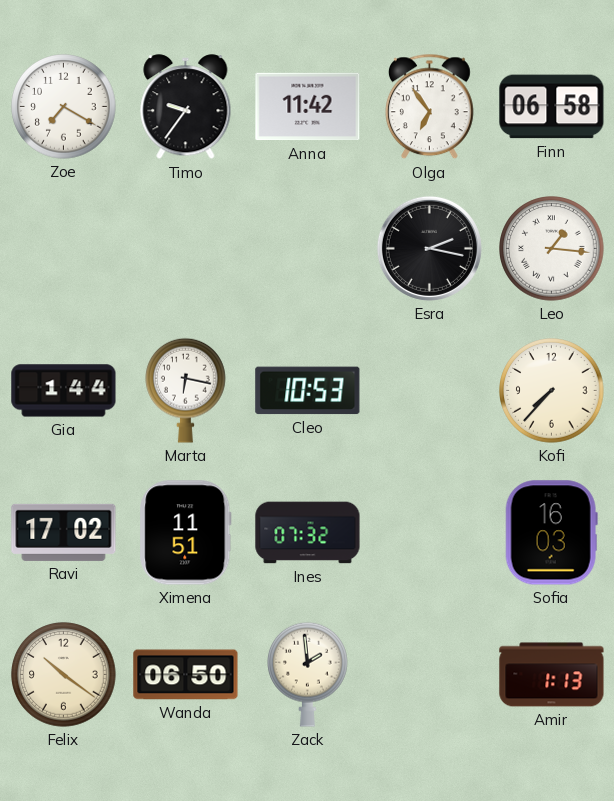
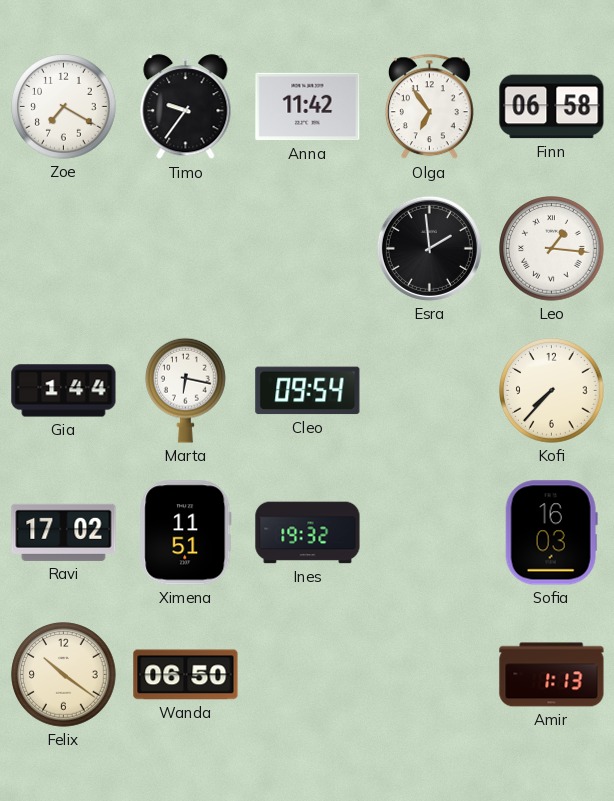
Esra: 2:17 -> 1:59
Cleo: 10:53 -> 09:54
Ines: 07:32 -> 19:32
Zack: 1:59 -> none
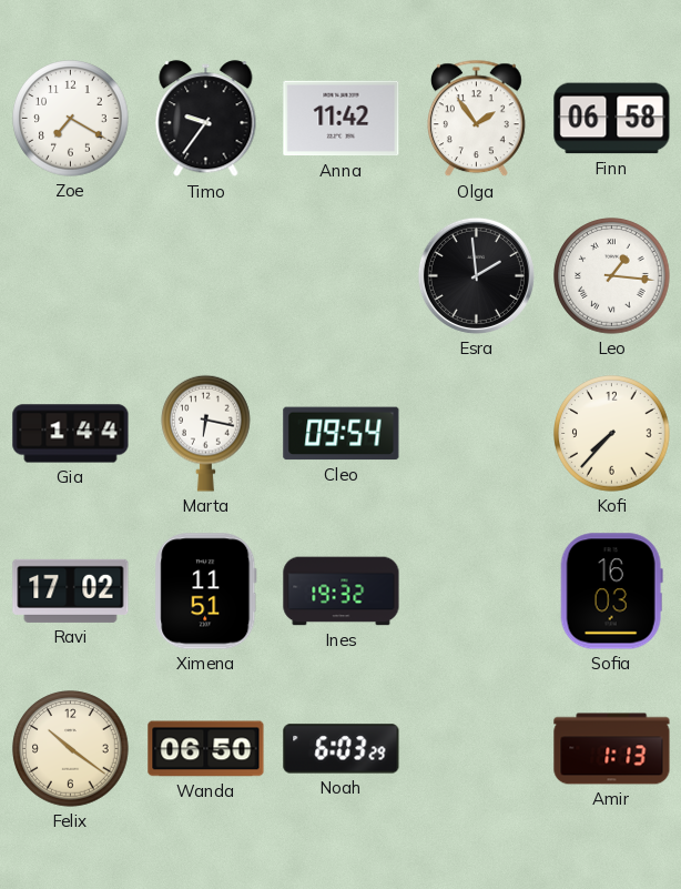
Olga: 6:54 -> 1:54
Noah: none -> 6:03
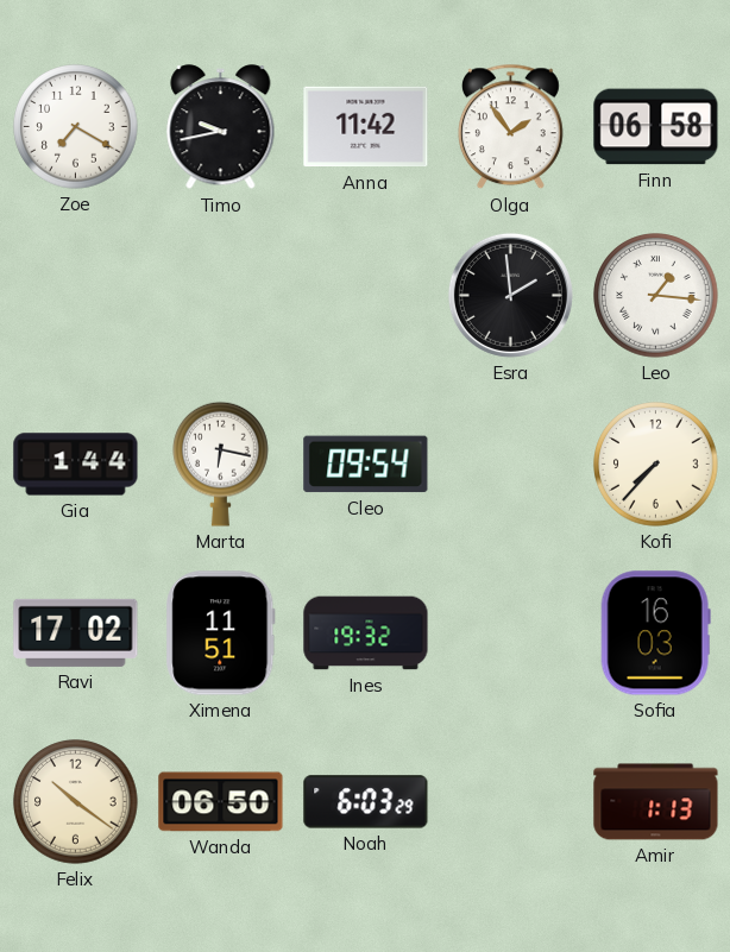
Timo: 9:36 -> 9:43
